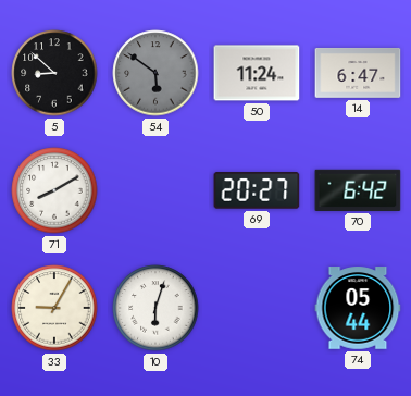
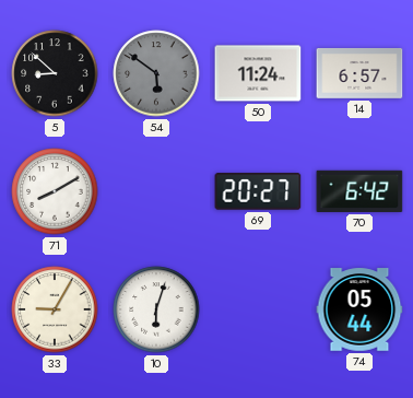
14: 6:47 -> 6:57
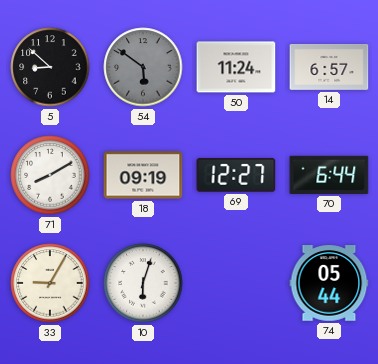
18: none -> 09:19
69: 20:27 -> 12:27
70: 6:42 -> 6:44
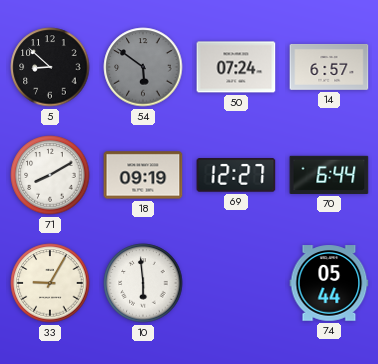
50: 11:24 -> 07:24
10: 6:03 -> 5:59
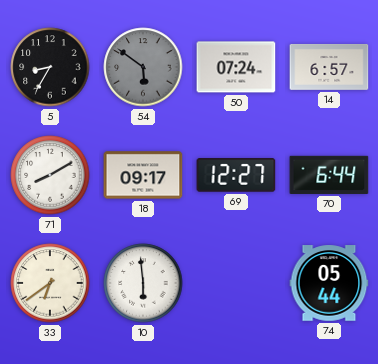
5: 8:52 -> 8:35
18: 09:19 -> 09:17
33: 9:05 -> 6:39
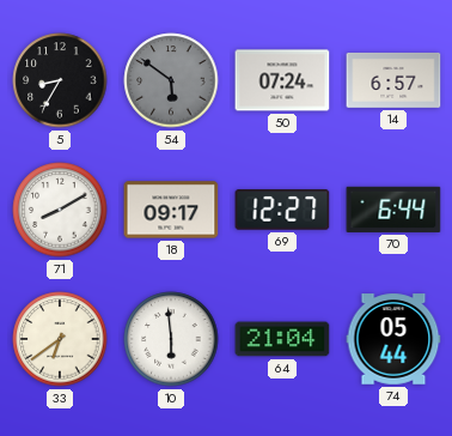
64: none -> 21:04
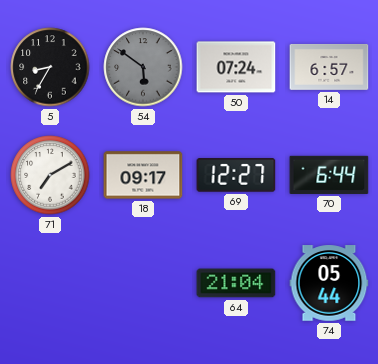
71: 8:10 -> 7:10
33: 6:39 -> none
10: 5:59 -> none
